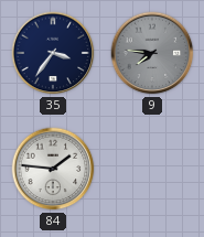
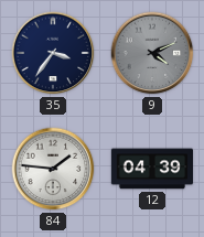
9: 7:46 -> 4:11
12: none -> 04:39
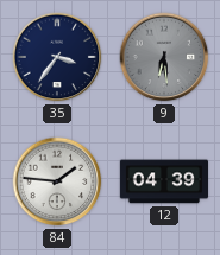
9: 4:11 -> 6:29
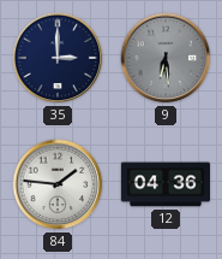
35: 3:36 -> 3:00
12: 04:39 -> 04:36
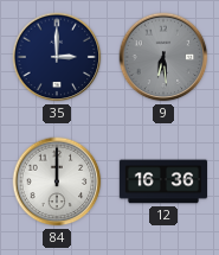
84: 1:46 -> 12:00
12: 04:36 -> 16:36
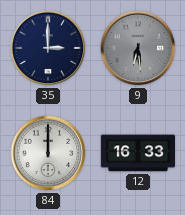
12: 16:36 -> 16:33
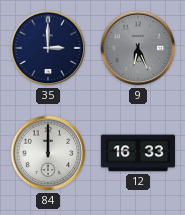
9: 6:29 -> 6:26
